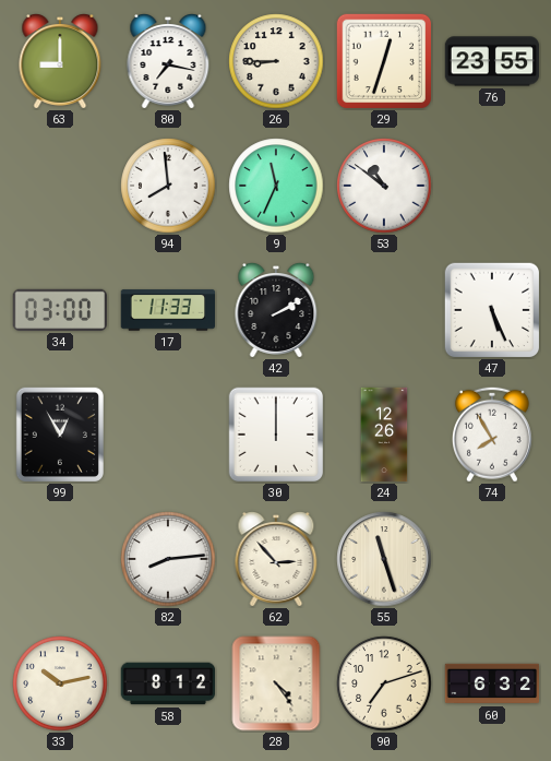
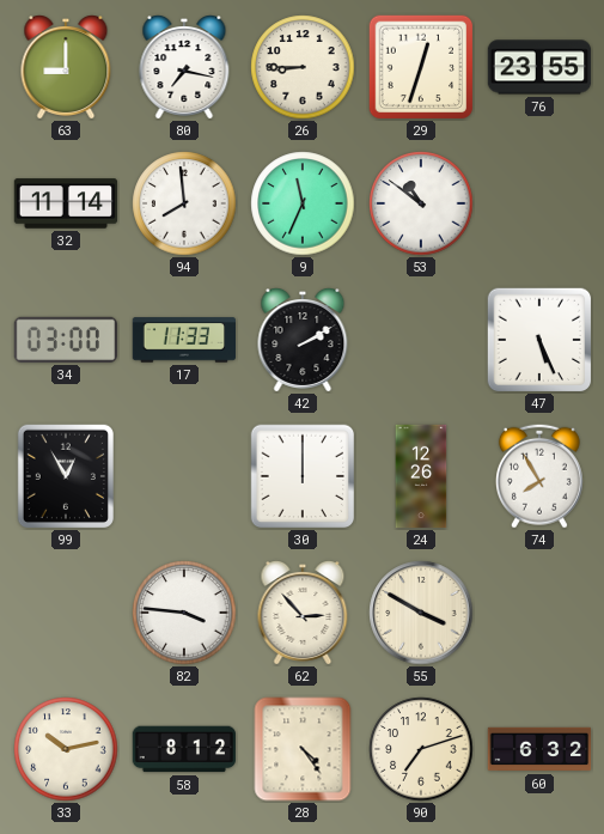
32: none -> 11:14
82: 8:14 -> 3:46
55: 11:27 -> 3:50
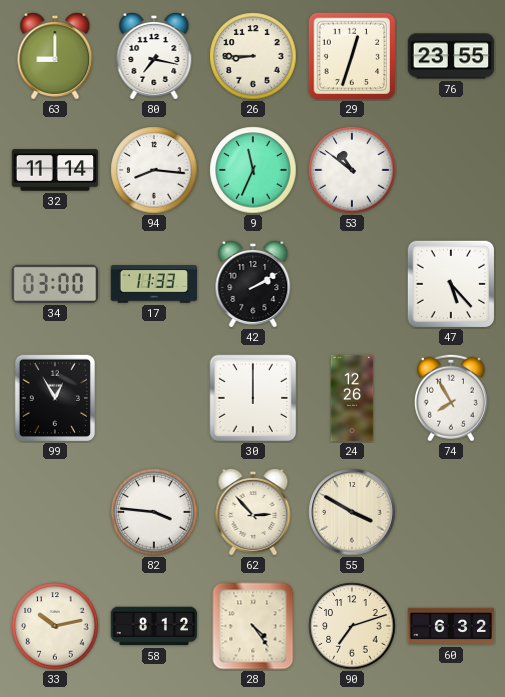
94: 7:59 -> 8:16
47: 5:26 -> 5:23
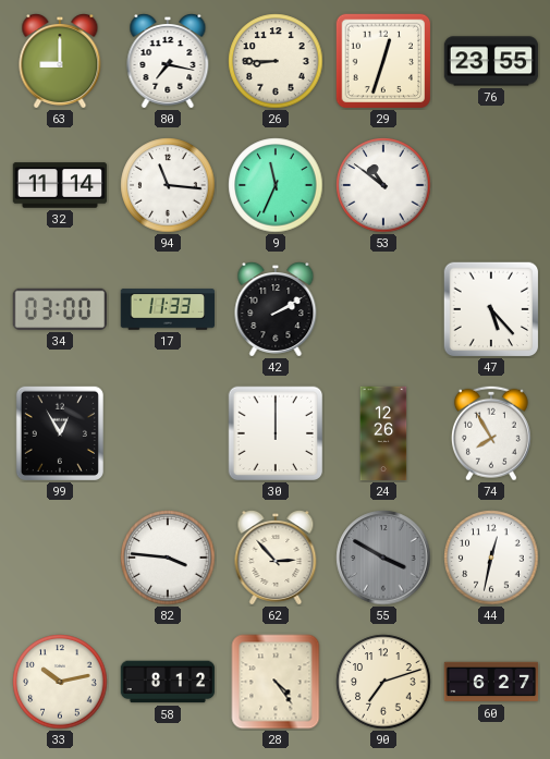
94: 8:16 -> 11:16
55 dial: cream -> grey
44: none -> 12:32
60: 6:32 -> 6:27
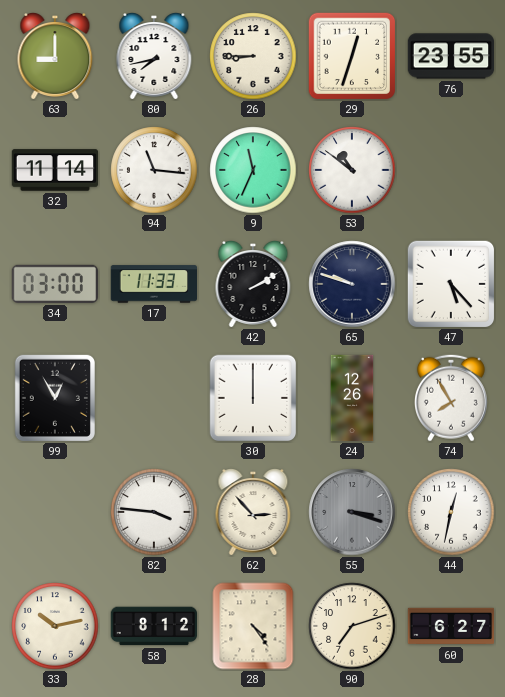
80: 7:17 -> 7:43
65: none -> 9:48
55: 3:50 -> 3:18
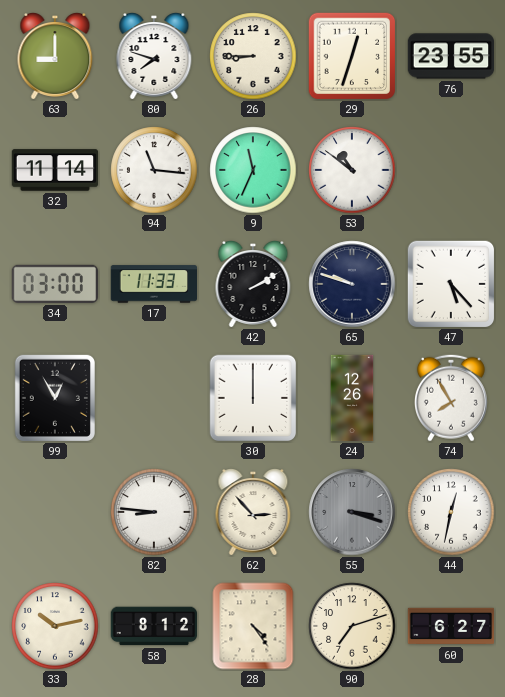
80: 7:43 -> 7:48
82: 3:46 -> 8:46
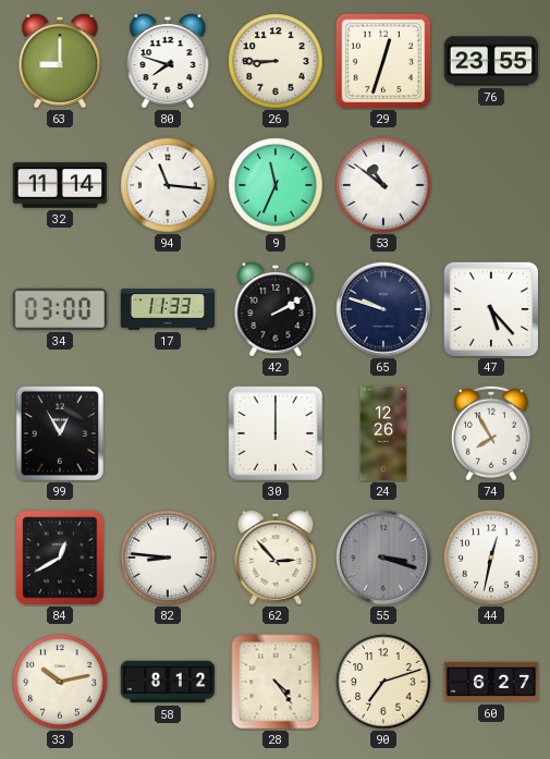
84: none -> 12:40
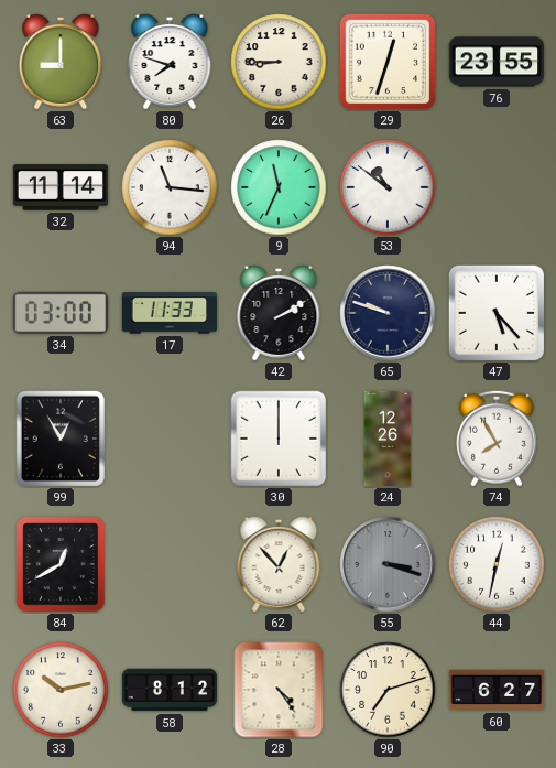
82: 8:46 -> none
62: 2:53 -> 12:53
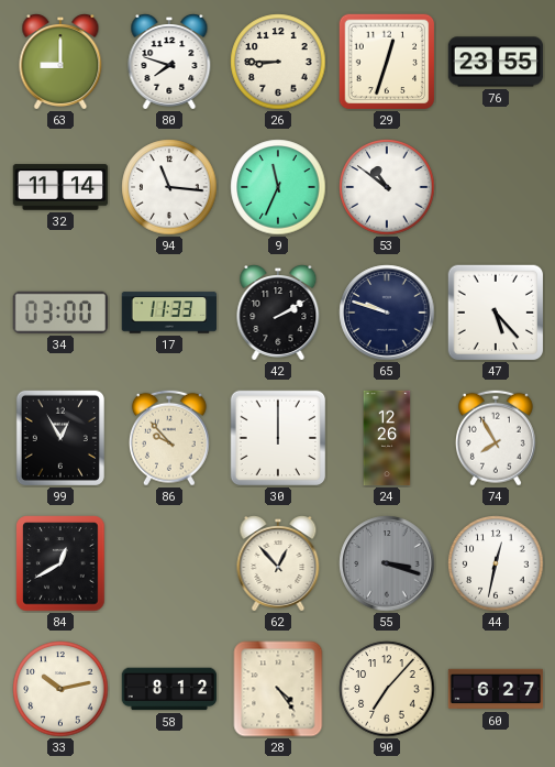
86: none -> 9:53
90: 7:12 -> 7:07
